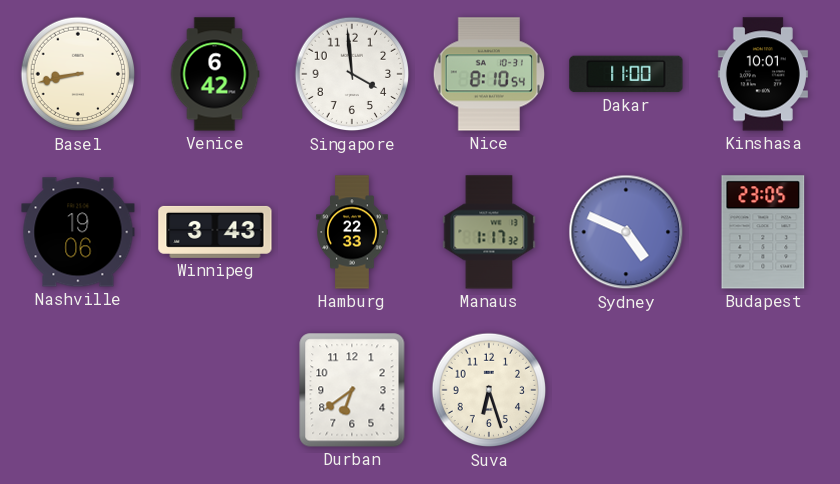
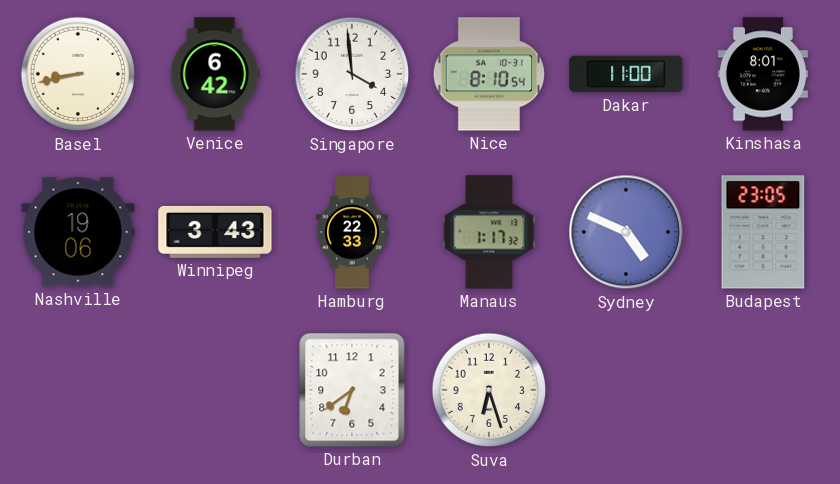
Kinshasa: 10:01 -> 8:01
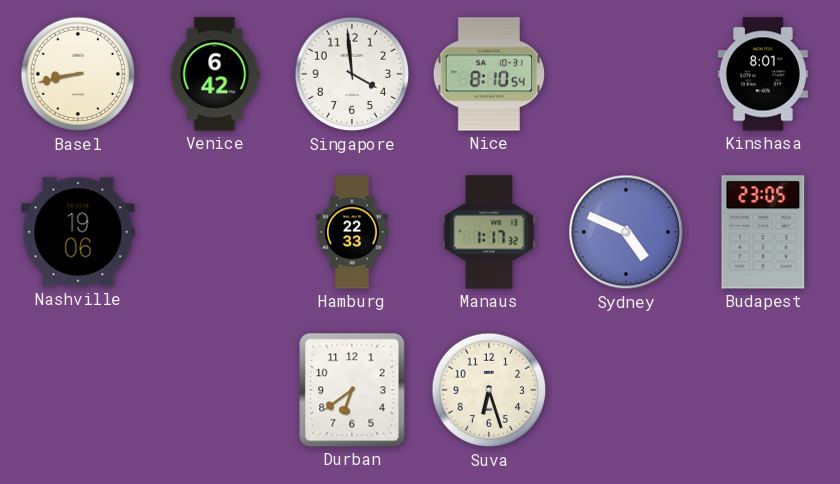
Dakar: 11:00 -> none
Winnipeg: 3:43 -> none
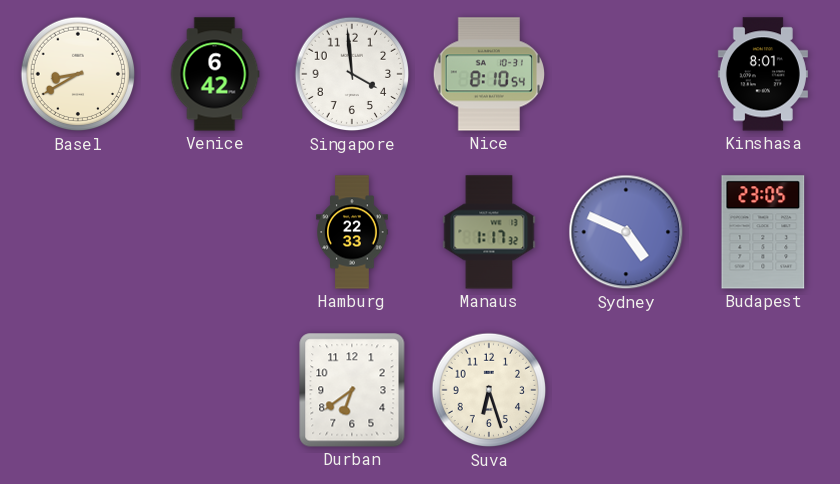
Basel: 8:43 -> 8:40
Nashville: 19:06 -> none
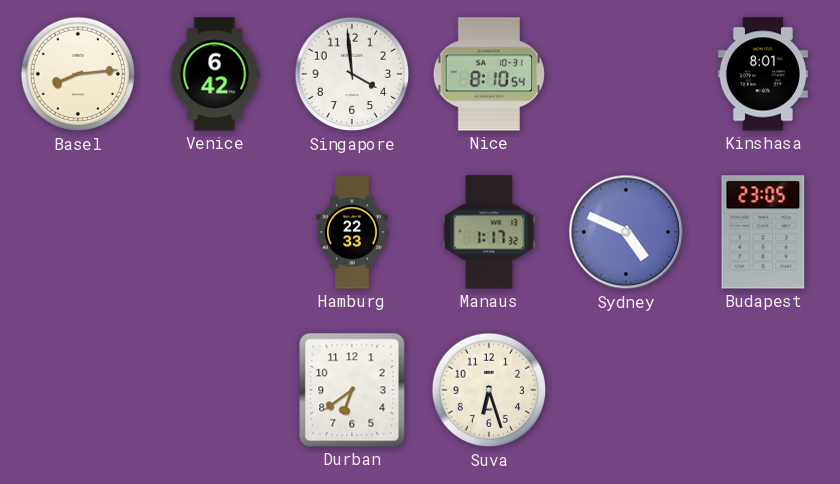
Basel: 8:40 -> 8:14
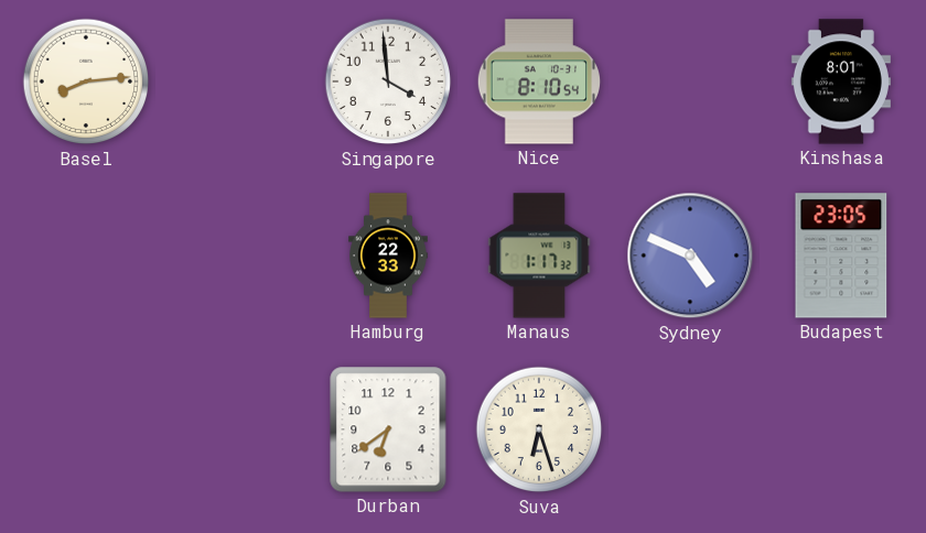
Venice: 6:42 -> none
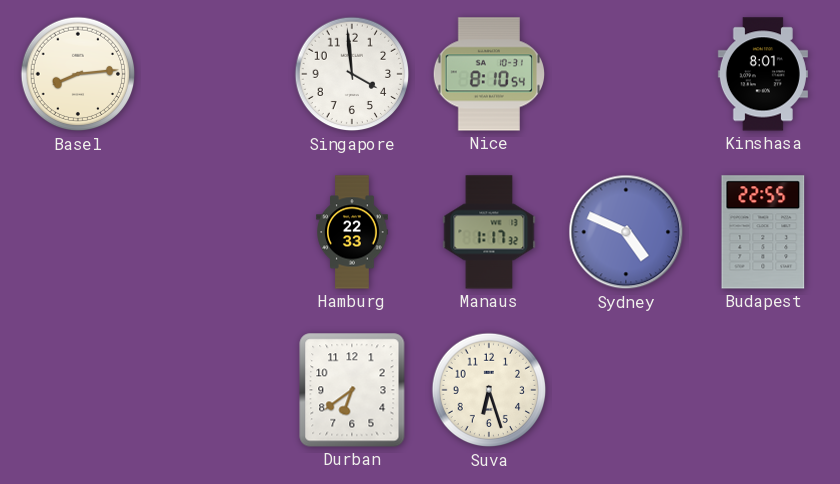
Budapest: 23:05 -> 22:55
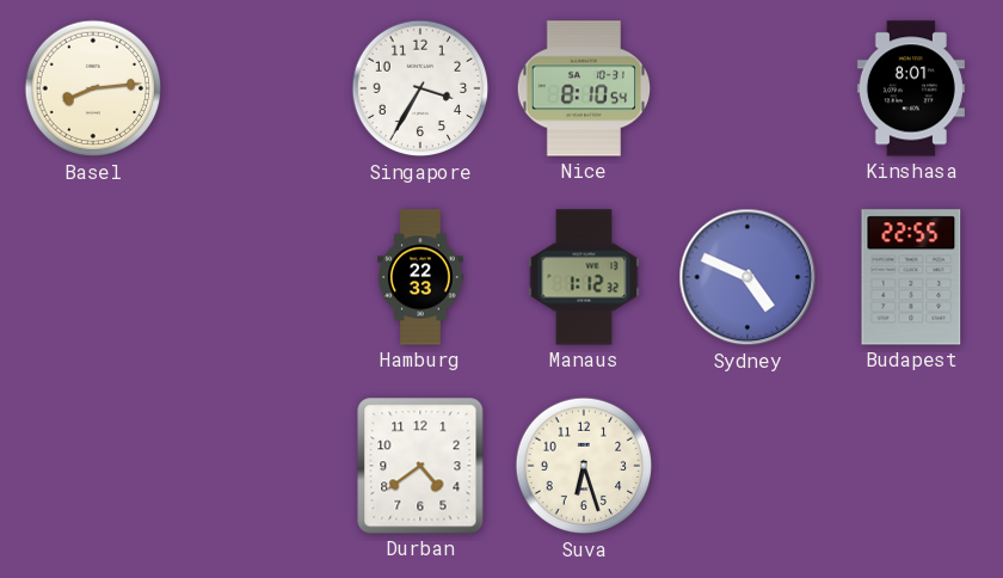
Singapore: 3:59 -> 3:35
Manaus: 1:17 -> 1:12
Durban: 6:39 -> 4:39
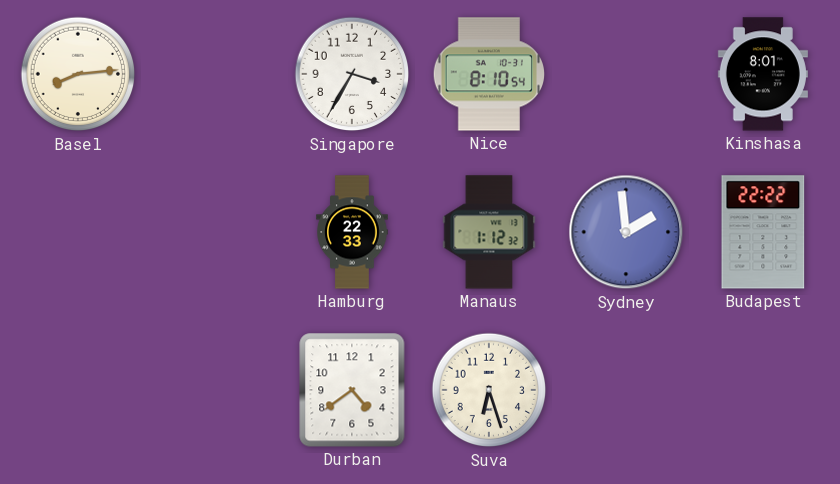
Sydney: 4:49 -> 1:59
Budapest: 22:55 -> 22:22
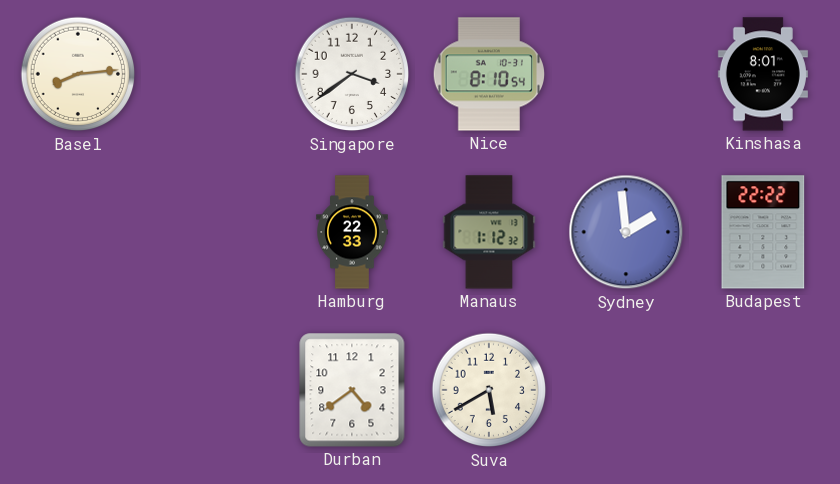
Singapore: 3:35 -> 3:39
Suva: 6:27 -> 5:40
